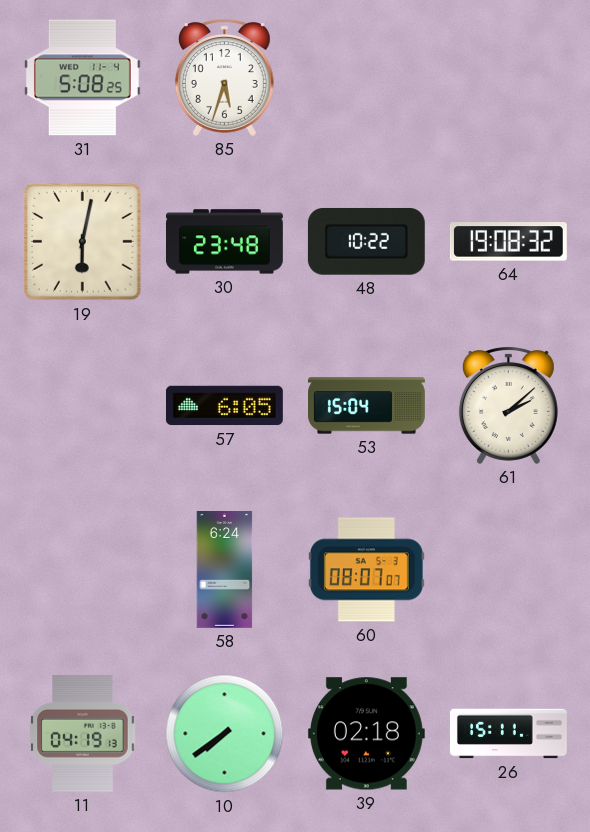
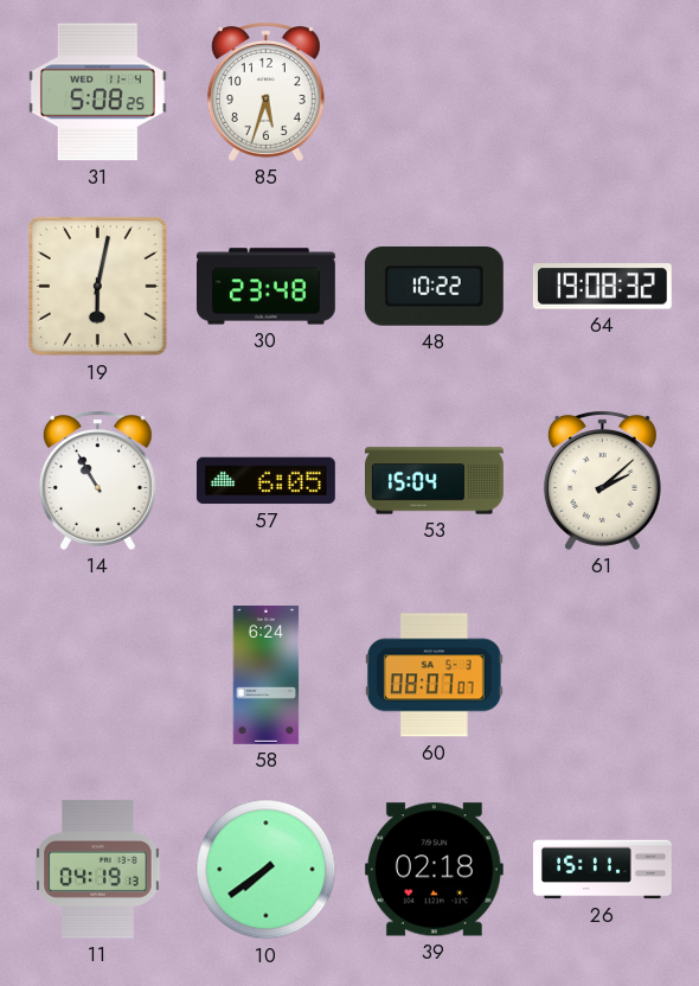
14: none -> 10:55
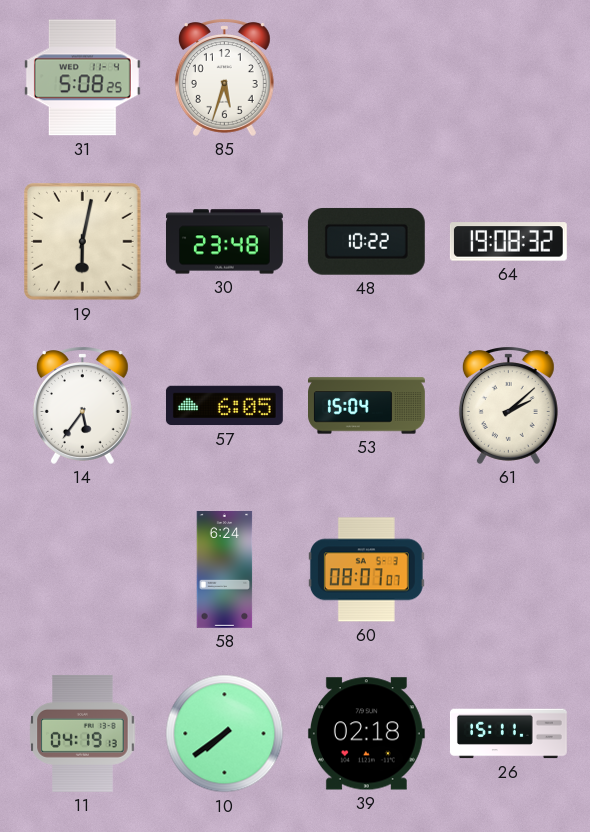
14: 10:55 -> 5:36
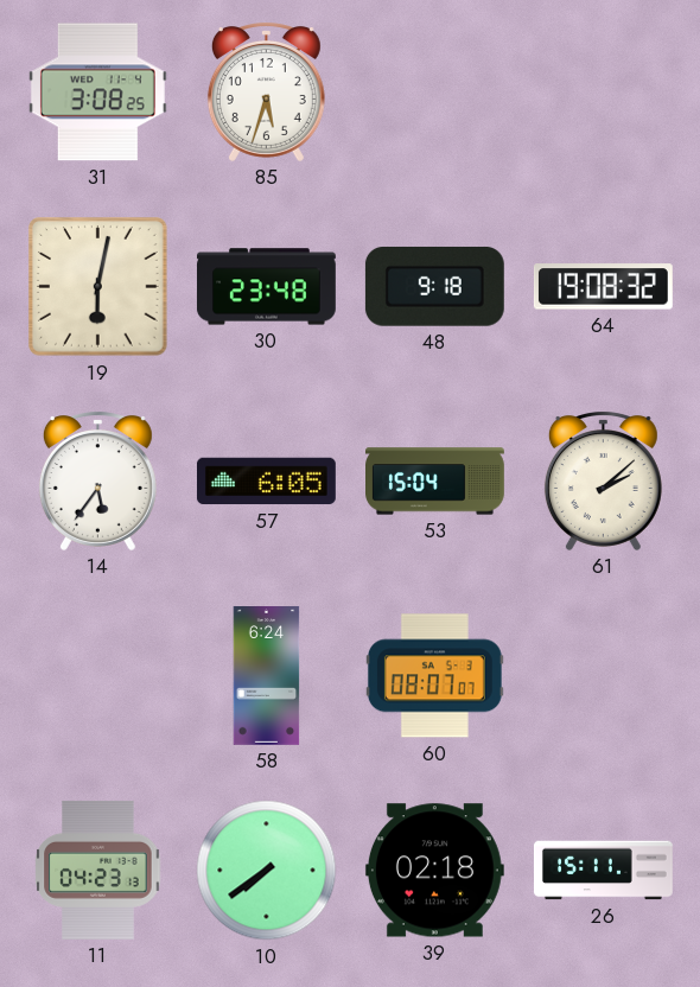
31: 5:08 -> 3:08
48: 10:22 -> 9:18
11: 04:19 -> 04:23
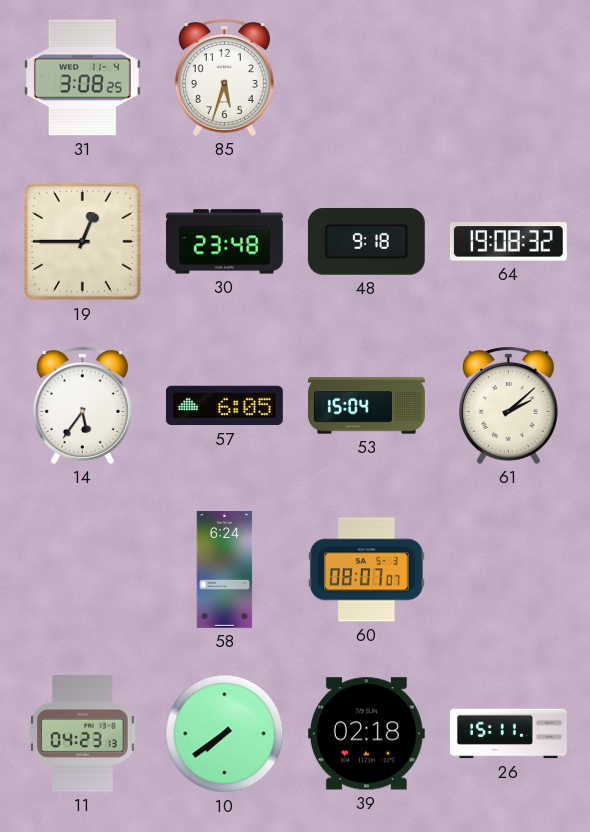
19: 6:02 -> 12:45
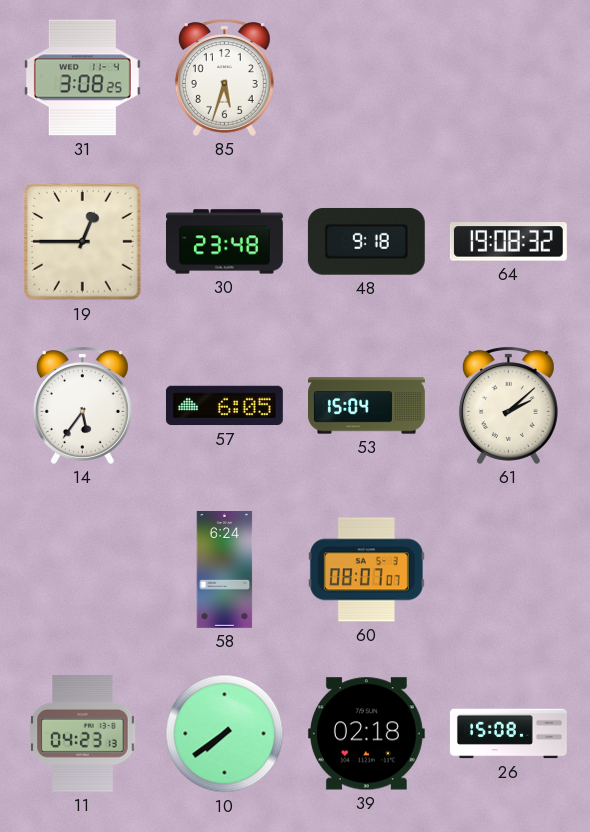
26: 15:11 -> 15:08
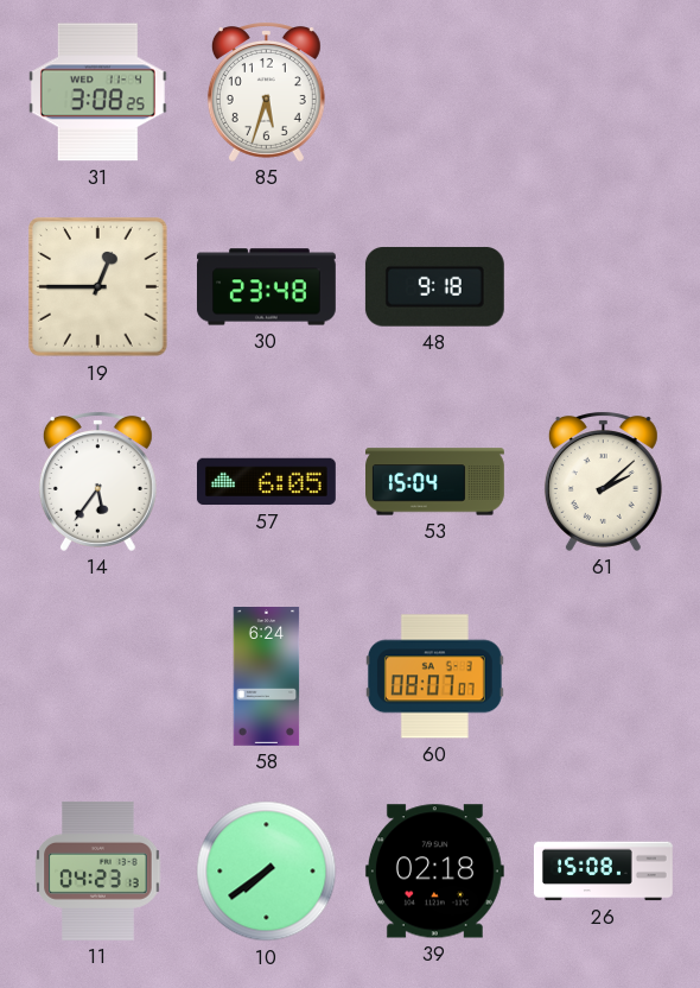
64: 19:08 -> none
